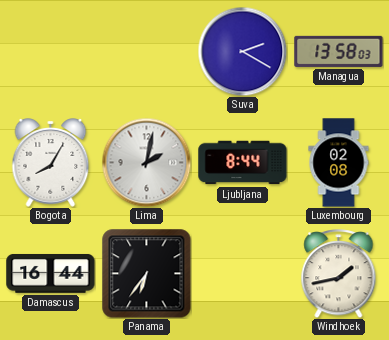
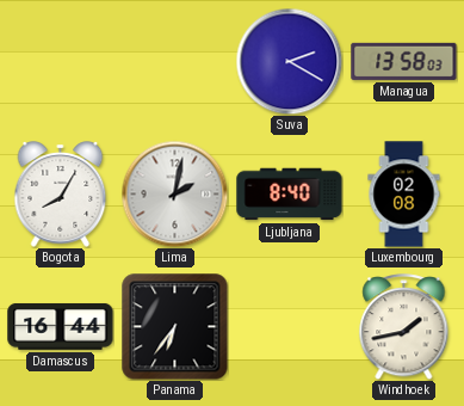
Ljubljana: 8:44 -> 8:40
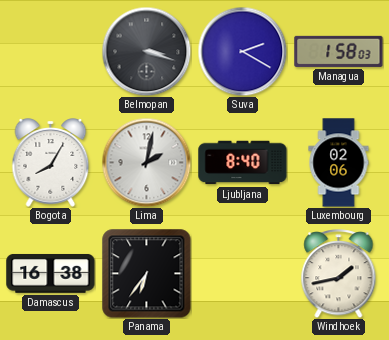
Belmopan: none -> 3:18
Managua: 13:58 -> 1:58
Luxembourg: 02:08 -> 02:06
Damascus: 16:44 -> 16:38
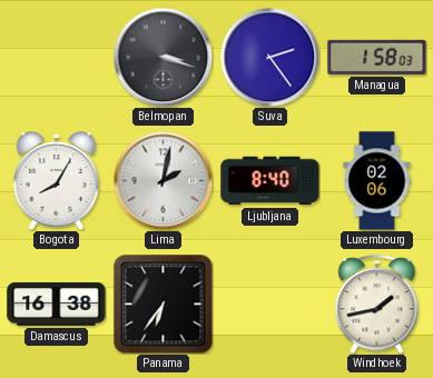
Suva: 2:20 -> 2:24
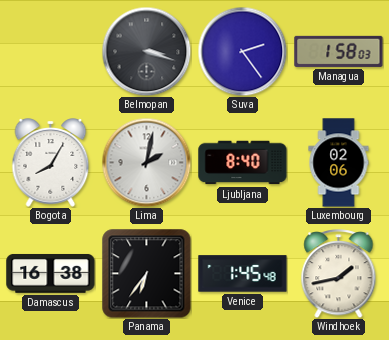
Venice: none -> 1:45
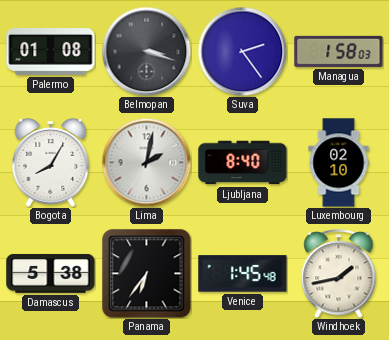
Palermo: none -> 01:08
Luxembourg: 02:06 -> 02:10
Damascus: 16:38 -> 5:38
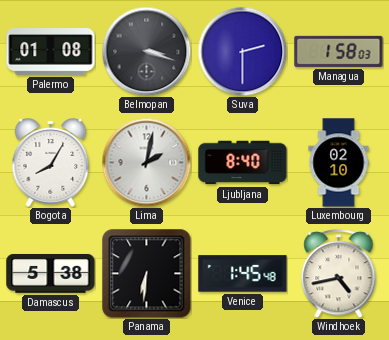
Suva: 2:24 -> 2:30
Panama: 6:36 -> 6:31
Windhoek: 1:43 -> 4:43
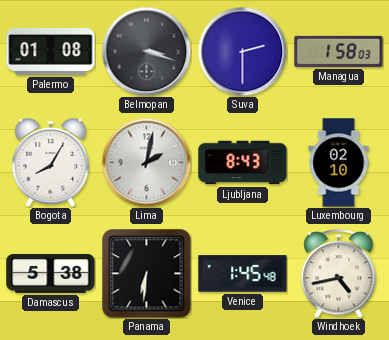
Ljubljana: 8:40 -> 8:43
